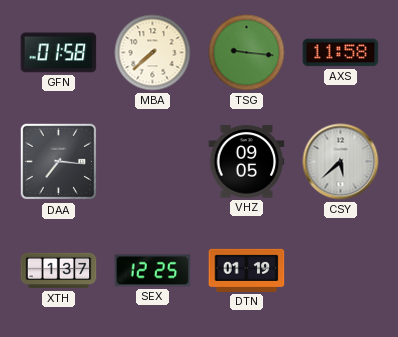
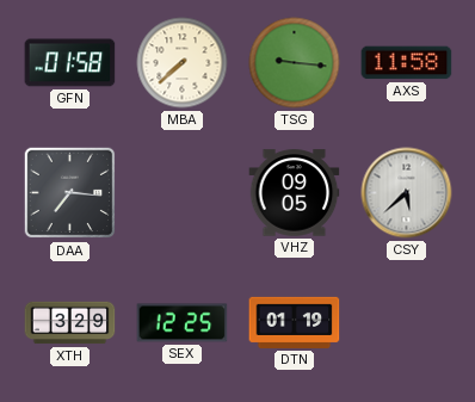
XTH: 1:37 -> 3:29
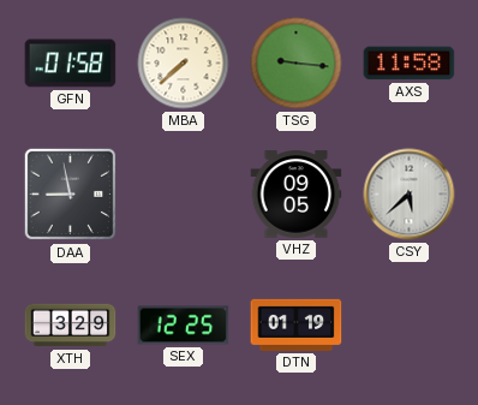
DAA: 7:16 -> 8:58
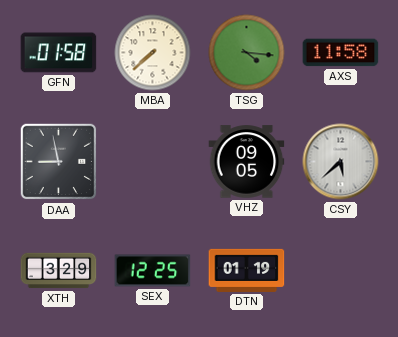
TSG: 9:16 -> 4:16
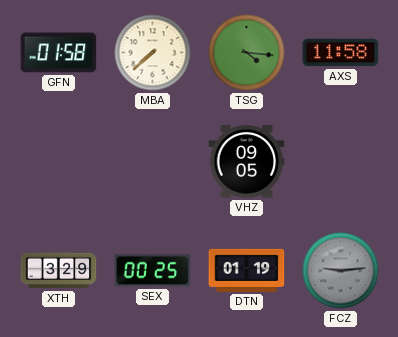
DAA: 8:58 -> none
CSY: 5:38 -> none
SEX: 12:25 -> 00:25
FCZ: none -> 9:14
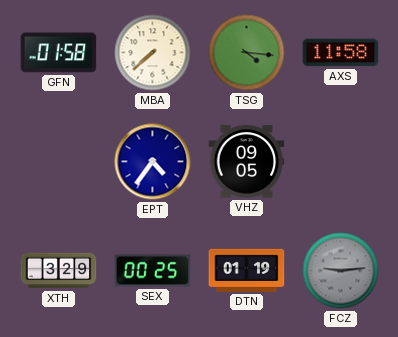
EPT: none -> 4:36
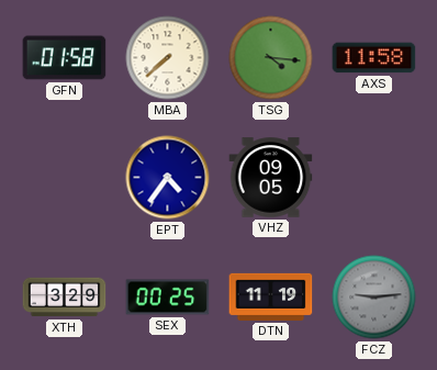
DTN: 01:19 -> 11:19
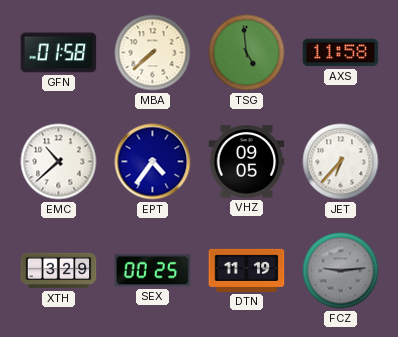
TSG: 4:16 -> 4:59
EMC: none -> 10:38
JET: none -> 6:37
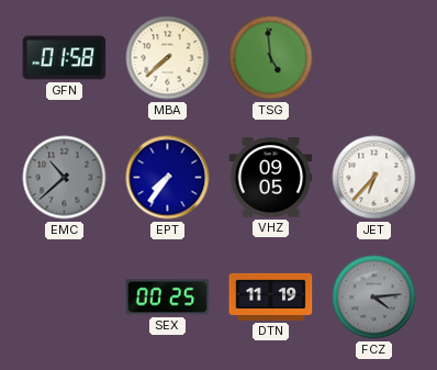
AXS: 11:58 -> none
EMC dial: white -> grey
EPT: 4:36 -> 7:36
XTH: 3:29 -> none
FCZ: 9:14 -> 4:14
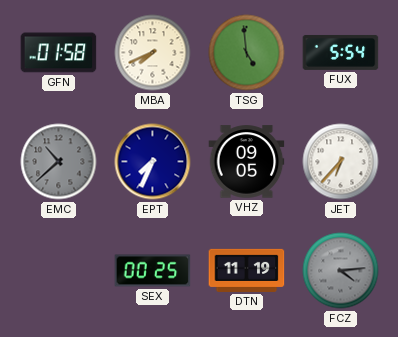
MBA: 7:38 -> 7:41
FUX: none -> 5:54
EPT: 7:36 -> 7:34
